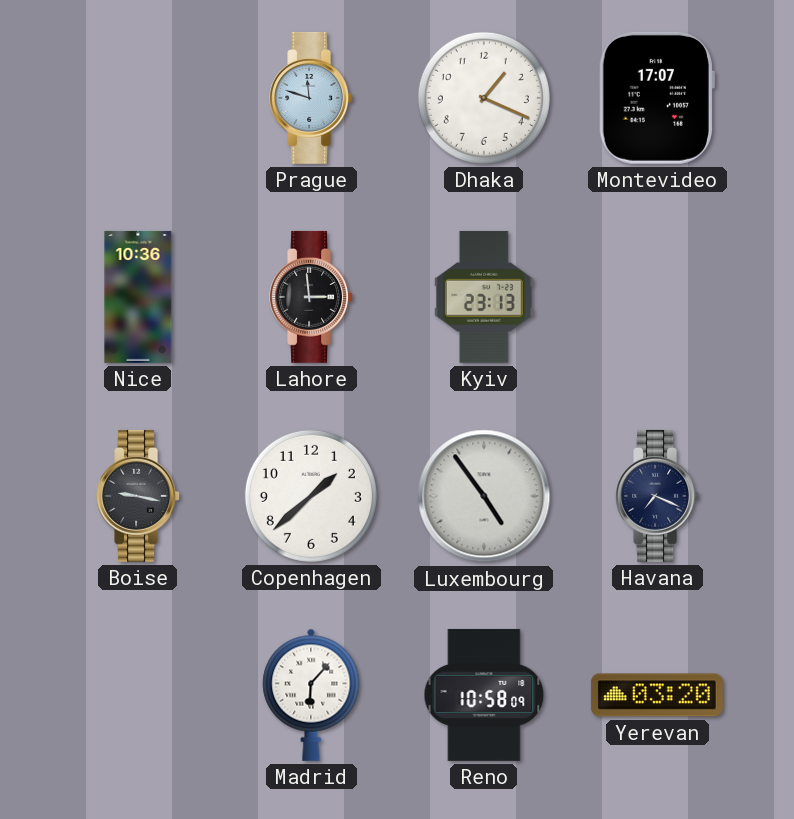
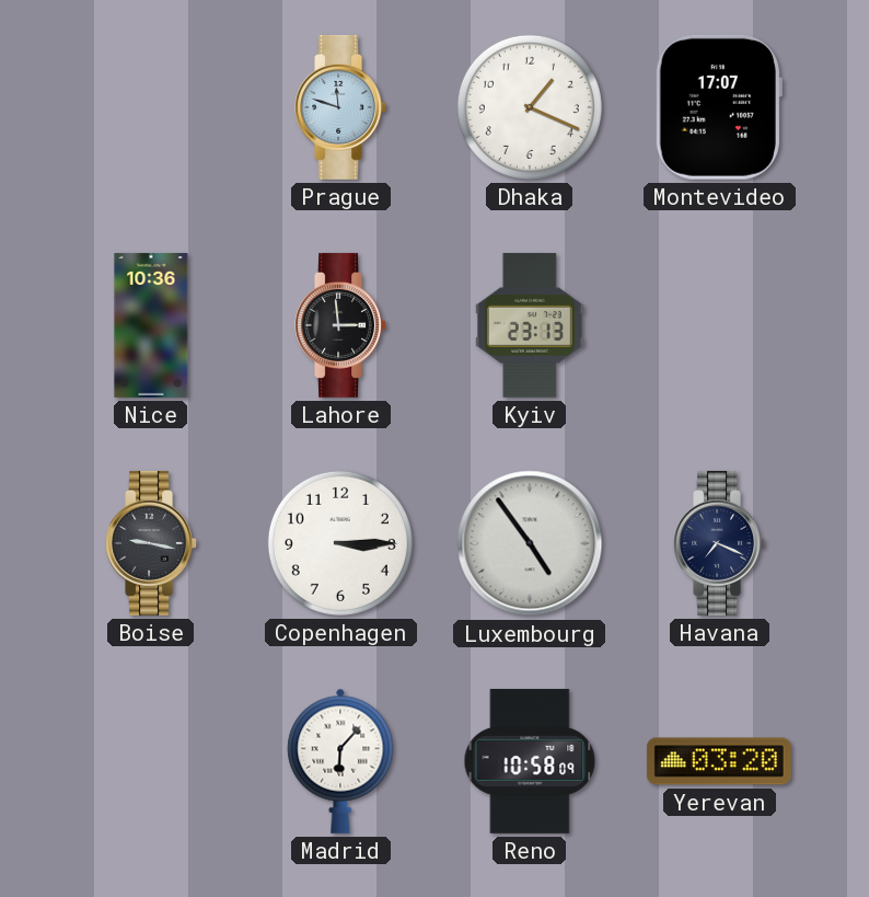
Copenhagen: 1:38 -> 3:15
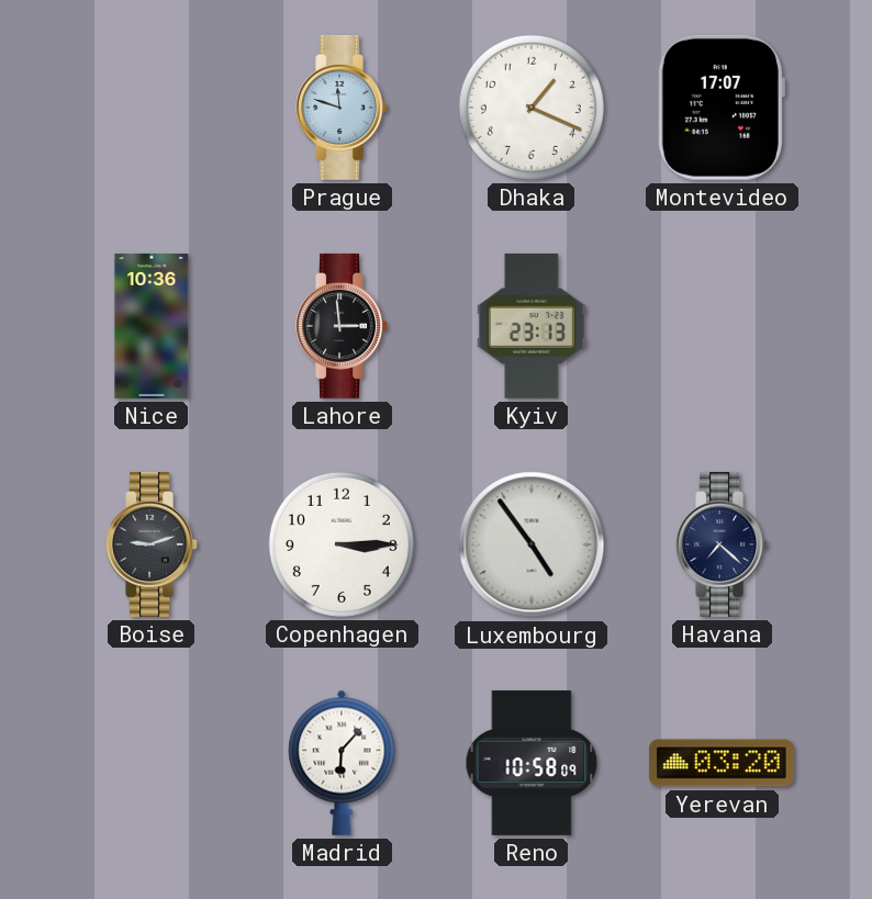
Boise: 9:17 -> 9:12
Havana: 7:19 -> 7:22
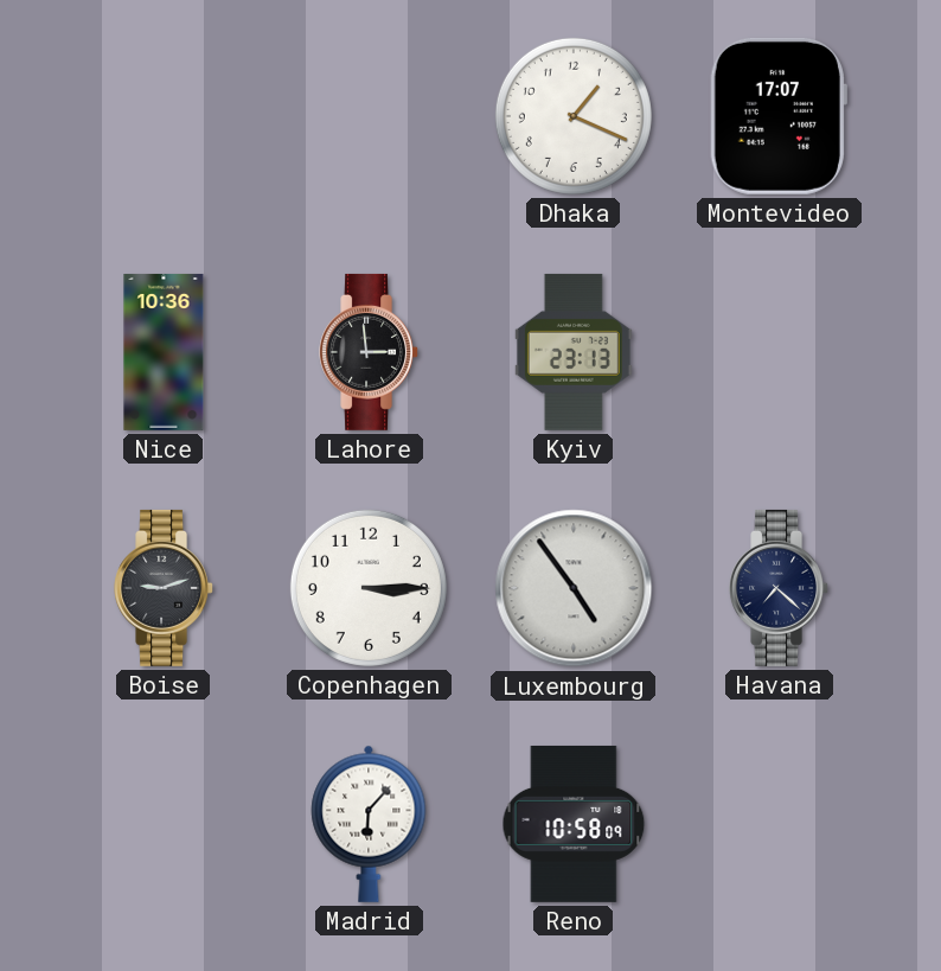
Prague: 11:48 -> none
Yerevan: 03:20 -> none
